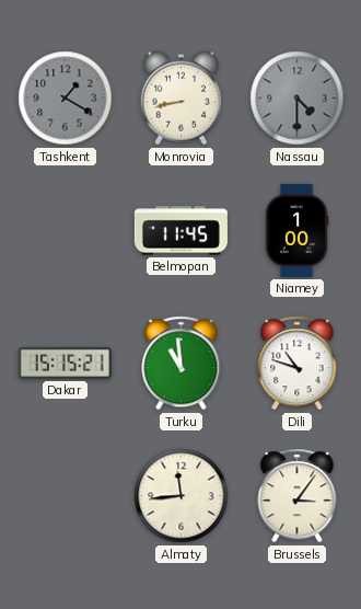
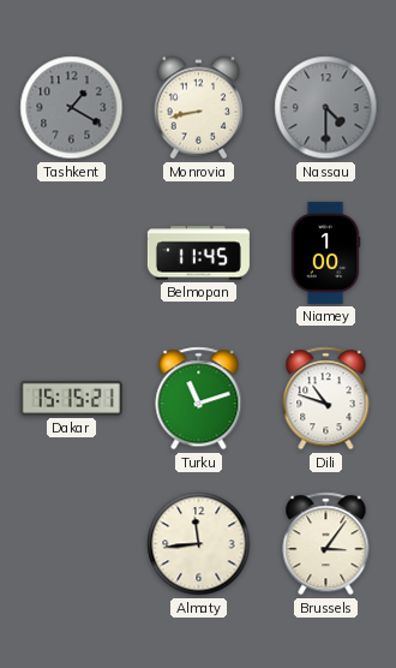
Turku: 10:59 -> 11:12
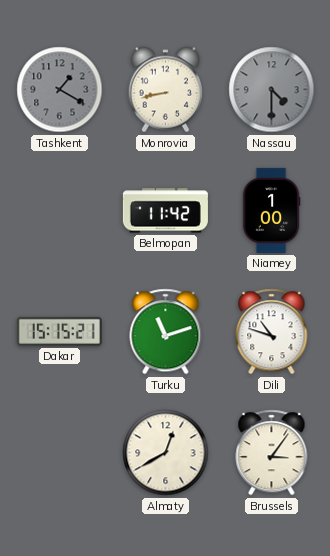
Belmopan: 11:45 -> 11:42
Almaty: 11:44 -> 12:40
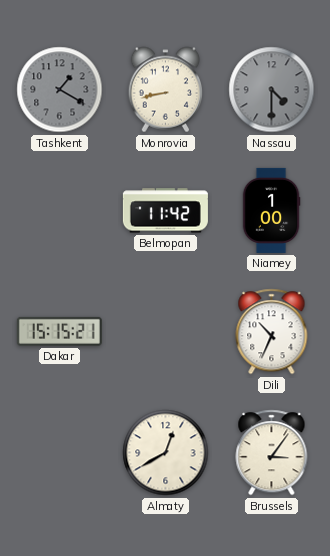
Turku: 11:12 -> none
Dili: 10:48 -> 10:34
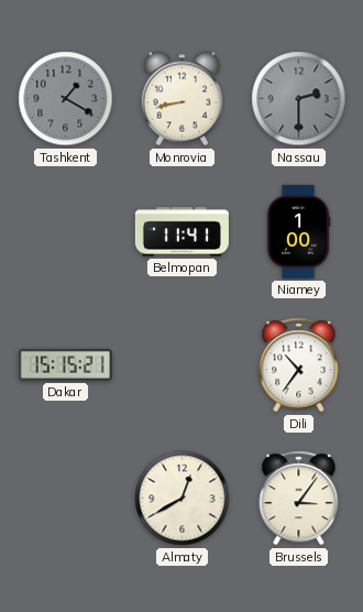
Nassau: 4:30 -> 2:30
Belmopan: 11:42 -> 11:41
Dili: 10:34 -> 10:36
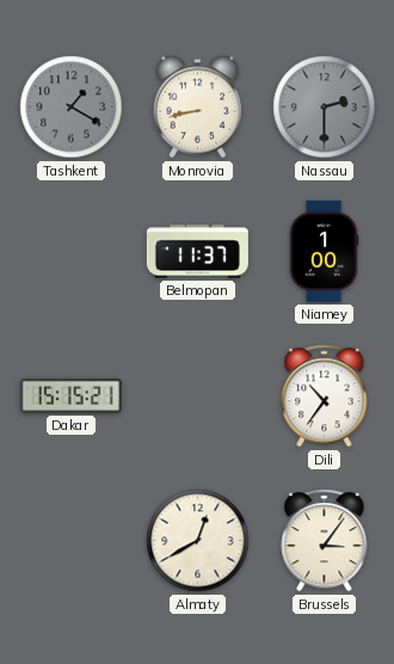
Belmopan: 11:41 -> 11:37
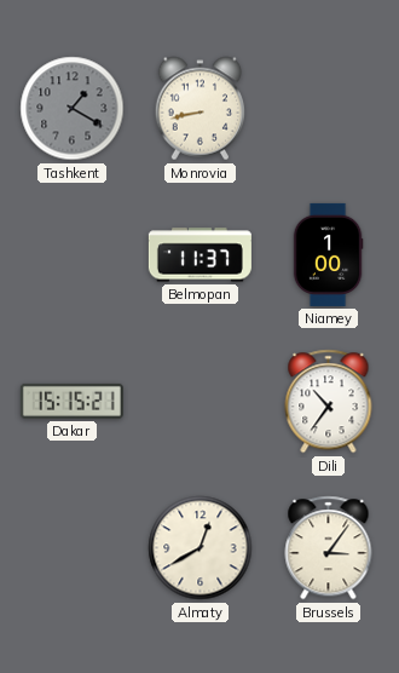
Nassau: 2:30 -> none
